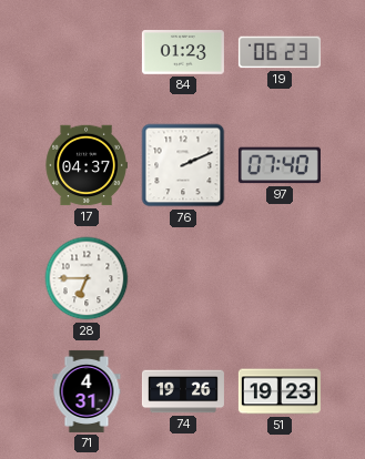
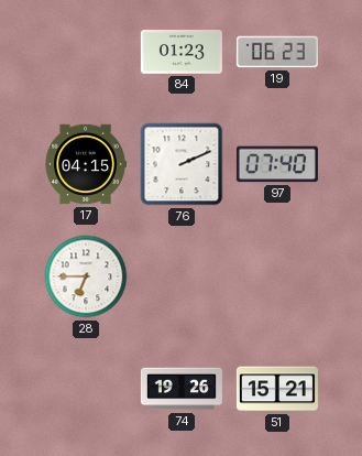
17: 04:37 -> 04:15
71: 4:31 -> none
51: 19:23 -> 15:21
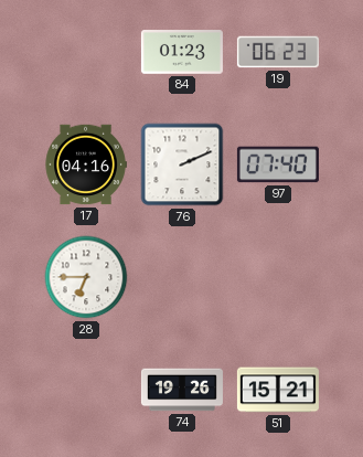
17: 04:15 -> 04:16
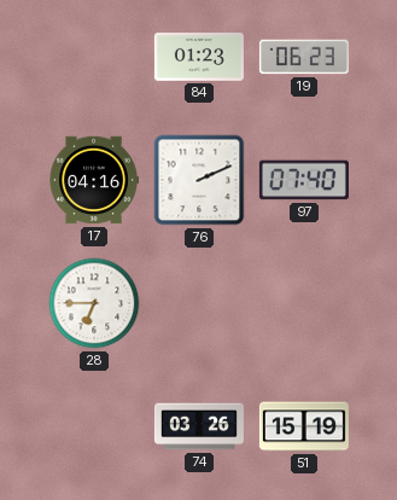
74: 19:26 -> 03:26
51: 15:21 -> 15:19
